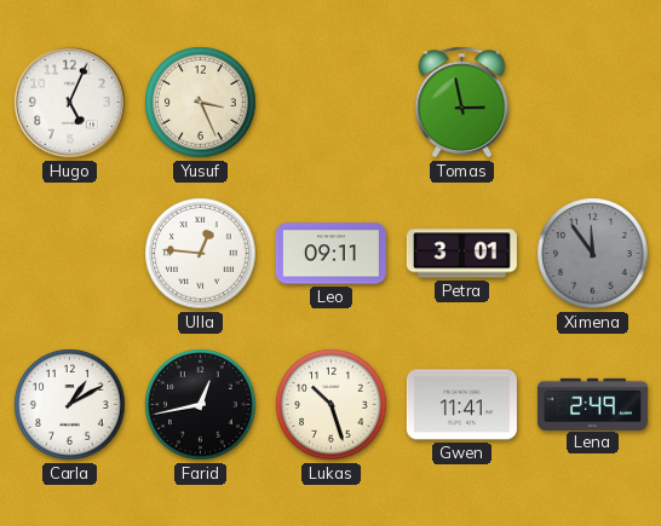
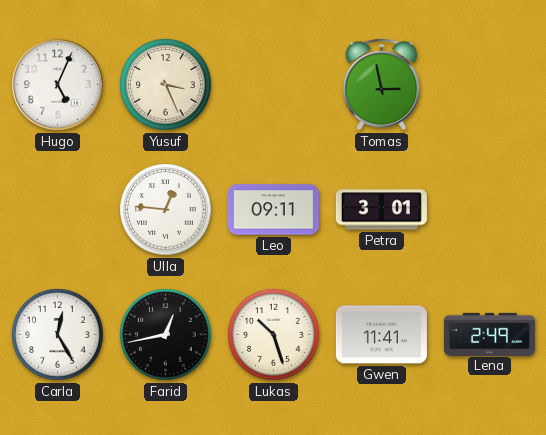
Ximena: 11:54 -> none
Carla: 1:10 -> 12:25
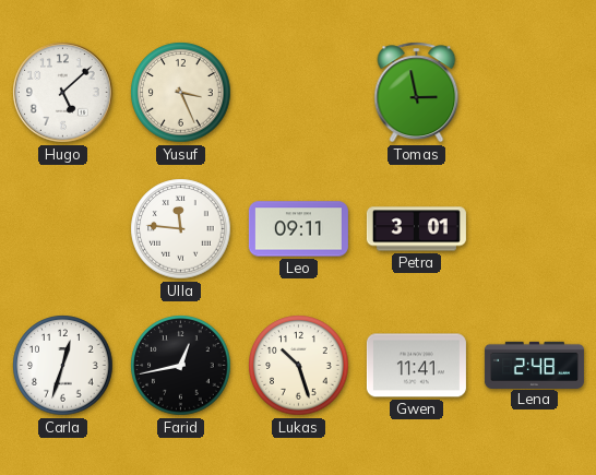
Hugo: 5:04 -> 5:08
Ulla: 12:46 -> 11:46
Carla: 12:25 -> 12:33
Lena: 2:49 -> 2:48
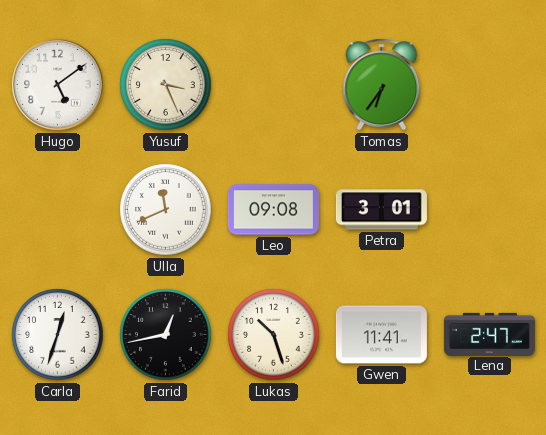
Hugo: 5:08 -> 5:09
Tomas: 2:58 -> 6:36
Ulla: 11:46 -> 11:41
Leo: 09:11 -> 09:08
Lena: 2:48 -> 2:47
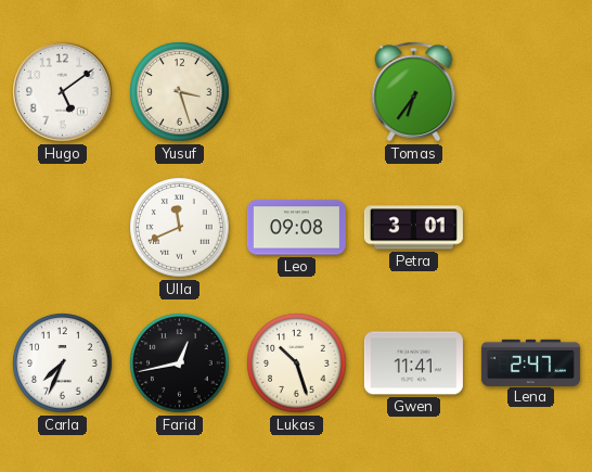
Yusuf: 3:26 -> 3:27
Carla: 12:33 -> 7:34
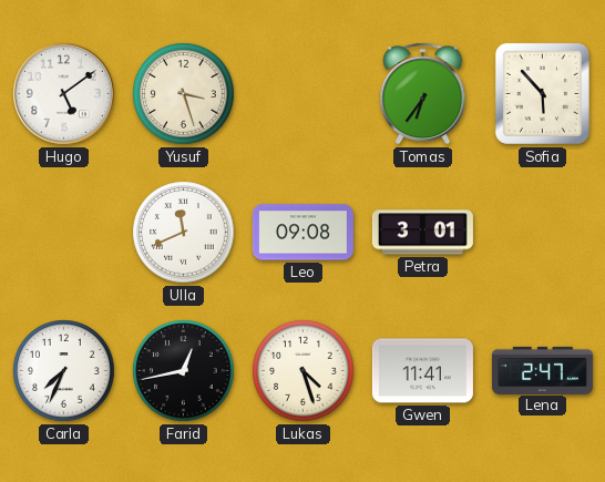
Sofia: none -> 5:53
Lukas: 10:27 -> 4:27
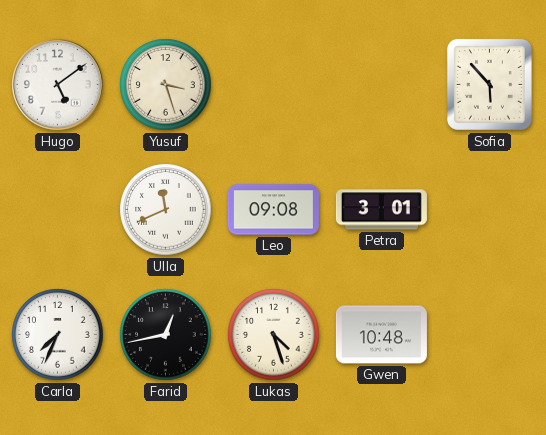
Tomas: 6:36 -> none
Gwen: 11:41 -> 10:48
Lena: 2:47 -> none
